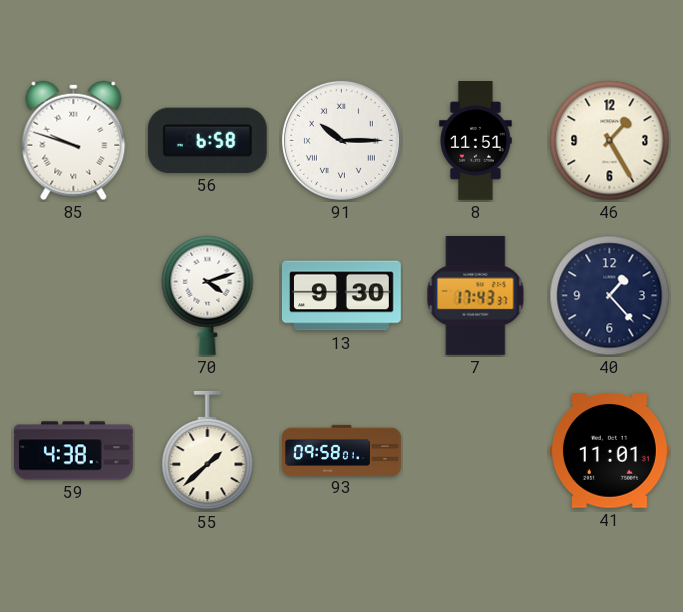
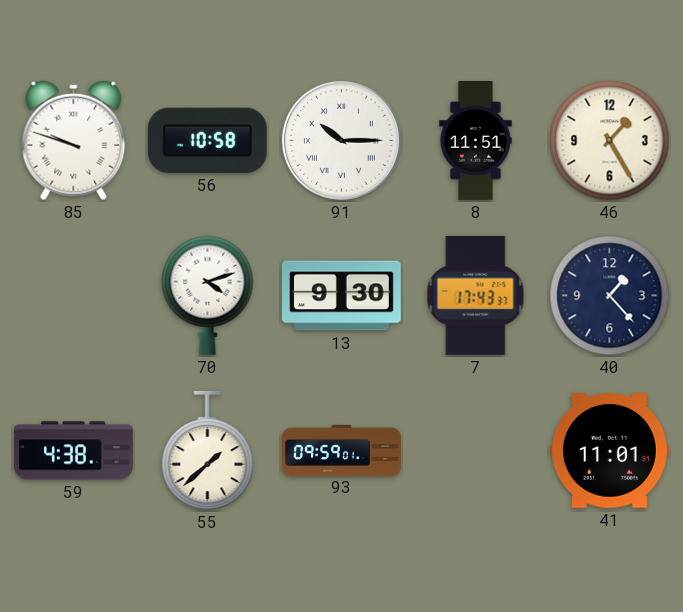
56: 6:58 -> 10:58
93: 09:58 -> 09:59
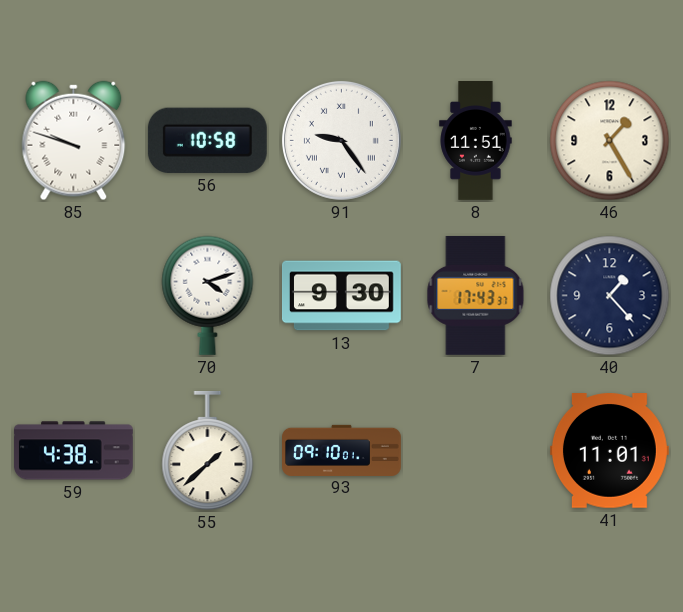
91: 10:15 -> 9:24
93: 09:59 -> 09:10
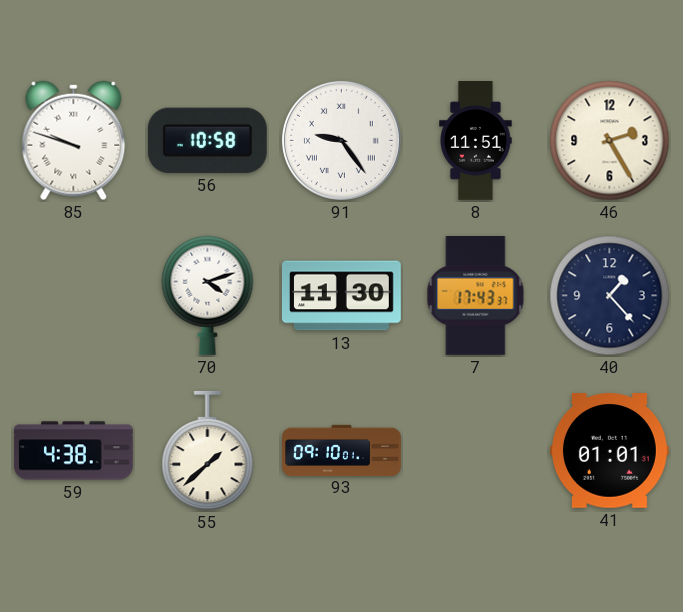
46: 1:25 -> 2:25
13: 9:30 -> 11:30
41: 11:01 -> 01:01
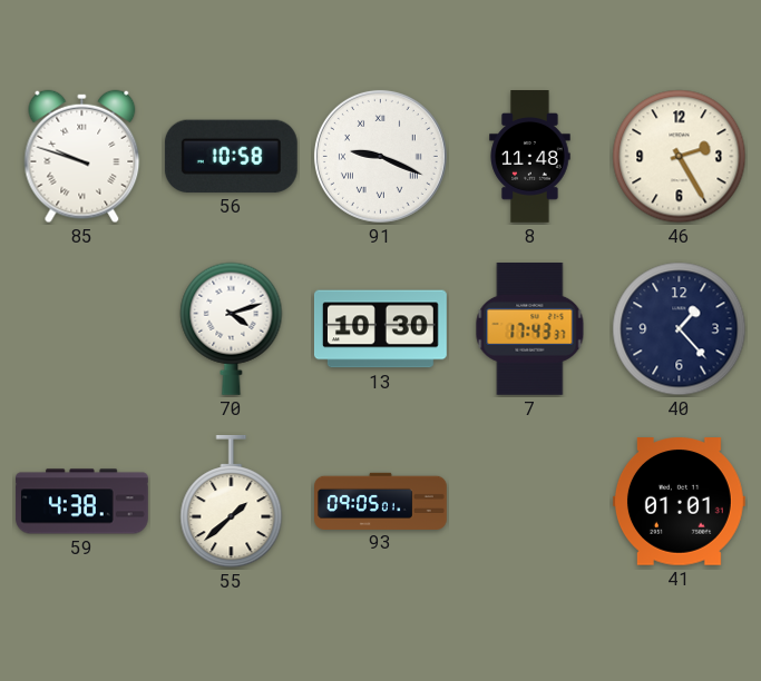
91: 9:24 -> 9:19
8: 11:51 -> 11:48
13: 11:30 -> 10:30
93: 09:10 -> 09:05
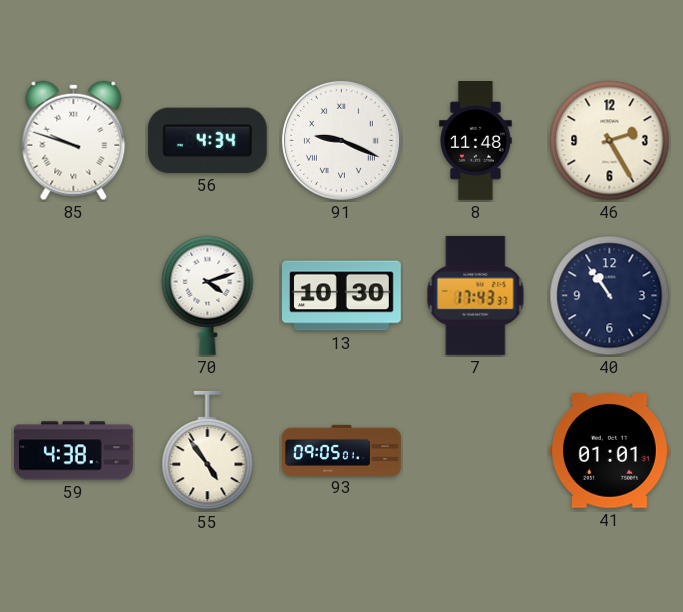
56: 10:58 -> 4:34
40: 1:23 -> 10:54
55: 1:38 -> 4:54
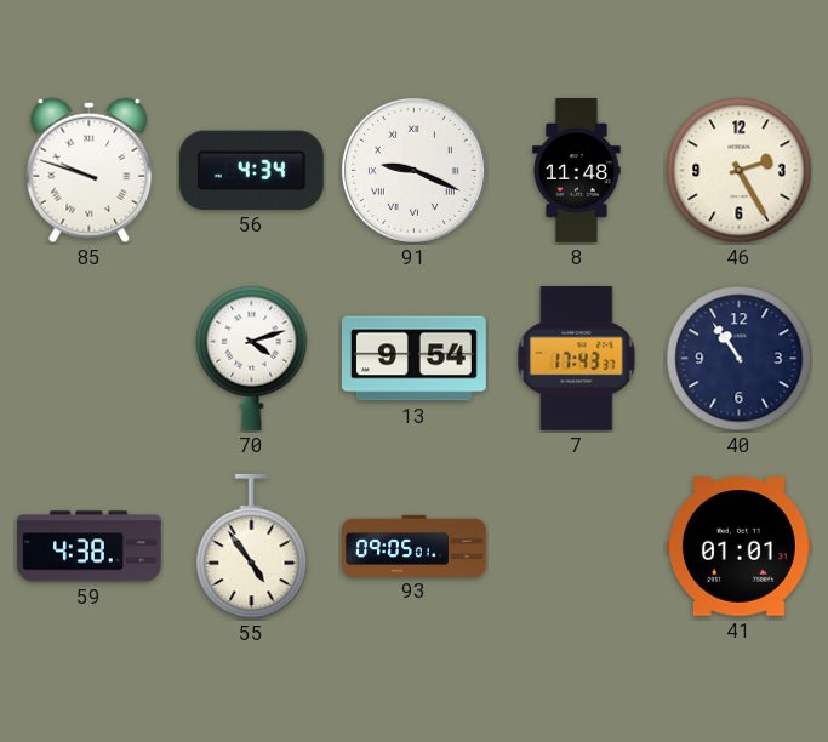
13: 10:30 -> 9:54
